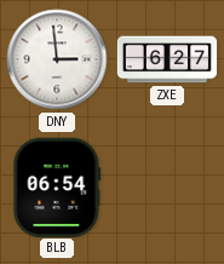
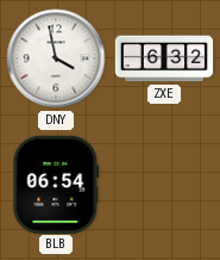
DNY: 2:59 -> 3:58
ZXE: 6:27 -> 6:32
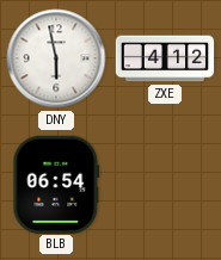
DNY: 3:58 -> 5:58
ZXE: 6:32 -> 4:12
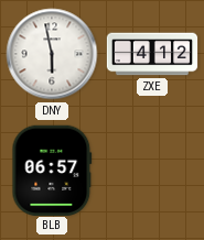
BLB: 06:54 -> 06:57
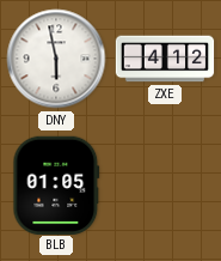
BLB: 06:57 -> 01:05
